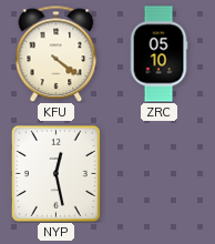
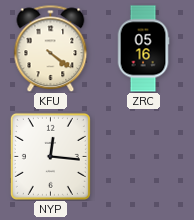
ZRC: 05:10 -> 05:16
NYP: 12:28 -> 12:16
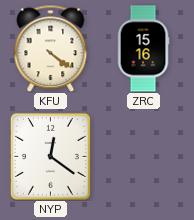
ZRC: 05:16 -> 15:16
NYP: 12:16 -> 12:21
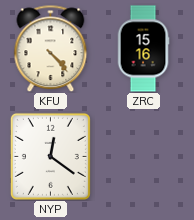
KFU: 4:21 -> 4:23
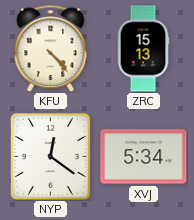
ZRC: 15:16 -> 15:13
XVJ: none -> 5:34
